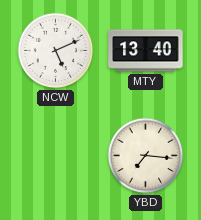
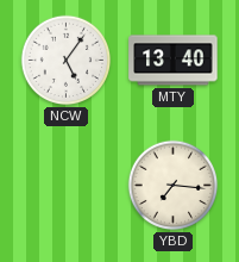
NCW: 5:11 -> 5:06
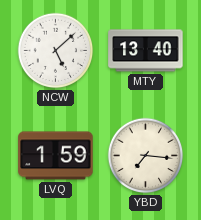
NCW: 5:06 -> 5:08
LVQ: none -> 1:59
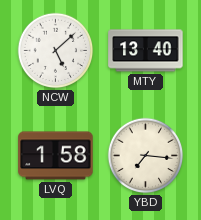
LVQ: 1:59 -> 1:58
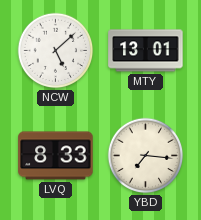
MTY: 13:40 -> 13:01
LVQ: 1:58 -> 8:33
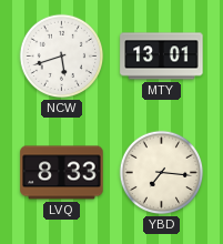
NCW: 5:08 -> 5:42
